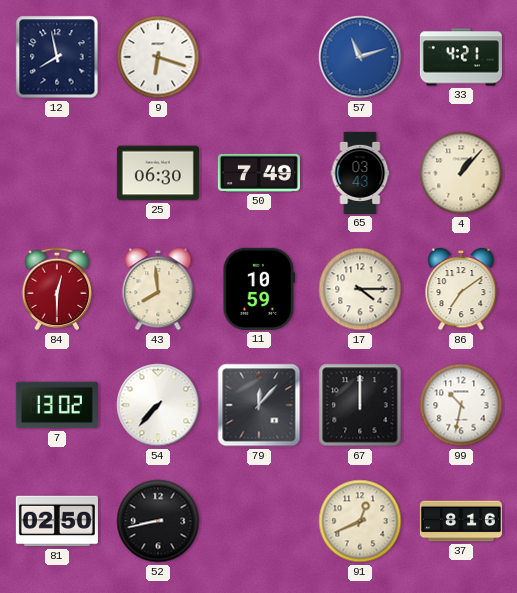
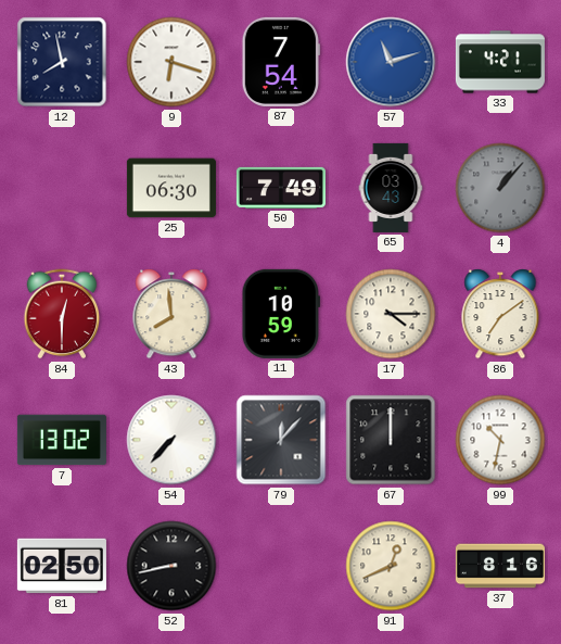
87: none -> 7:54
4 dial: cream -> grey
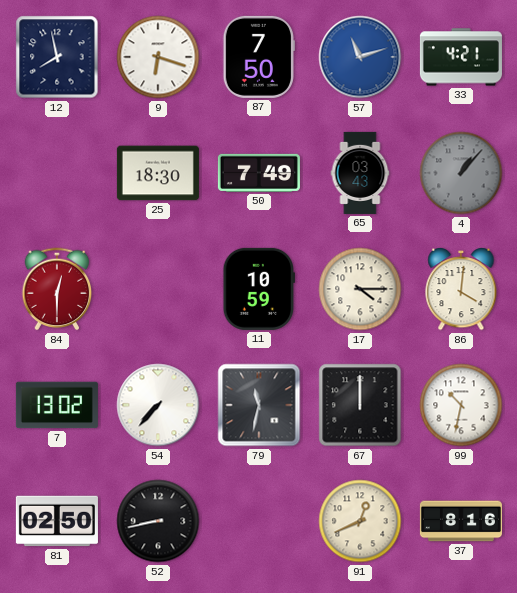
87: 7:54 -> 7:50
25: 06:30 -> 18:30
43: 7:59 -> none
86: 7:09 -> 4:01
79: 12:07 -> 11:32
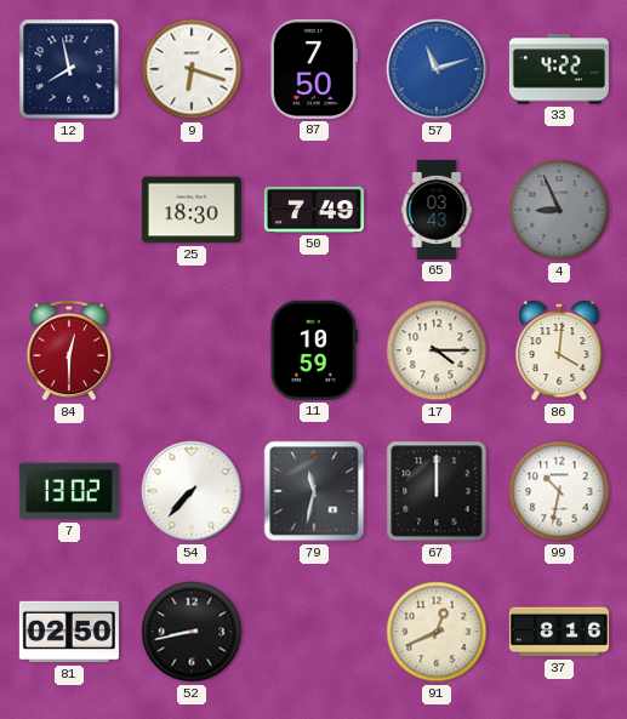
33: 4:21 -> 4:22
4: 1:07 -> 8:56
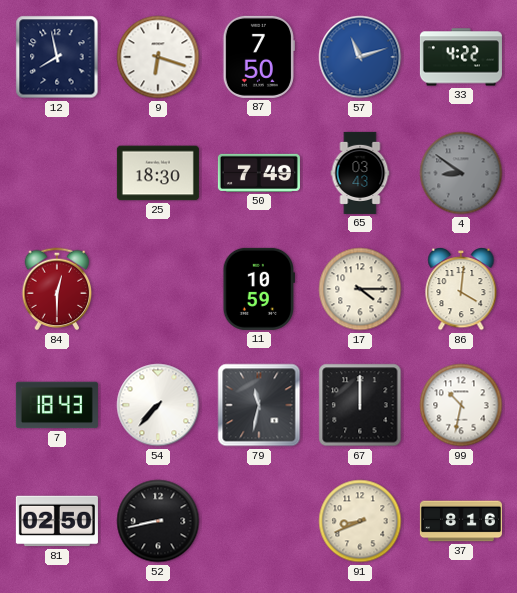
4: 8:56 -> 8:51
7: 13:02 -> 18:43
91: 12:41 -> 8:41
